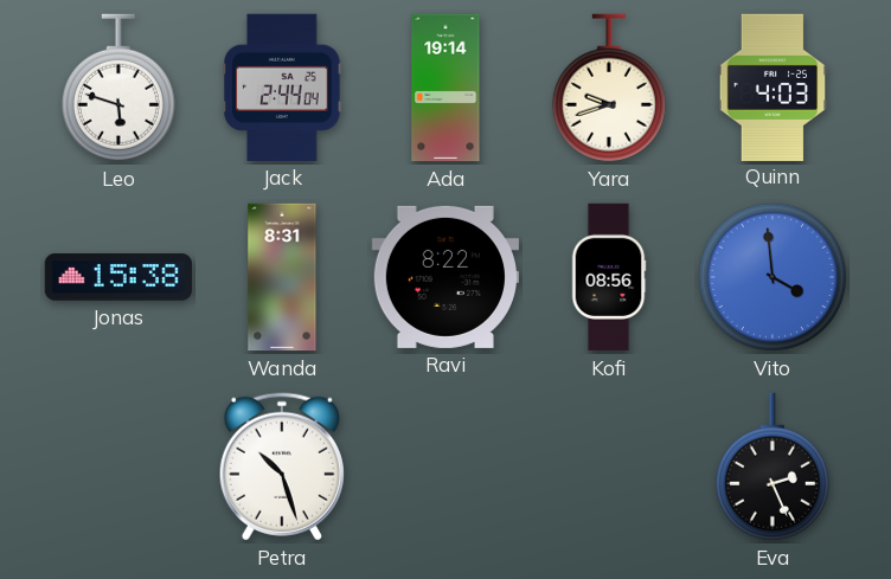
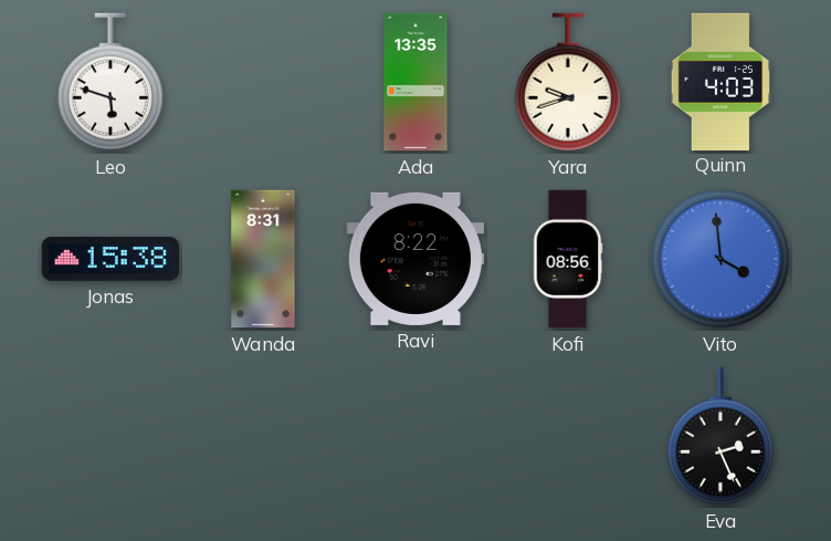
Jack: 2:44 -> none
Ada: 19:14 -> 13:35
Petra: 10:27 -> none
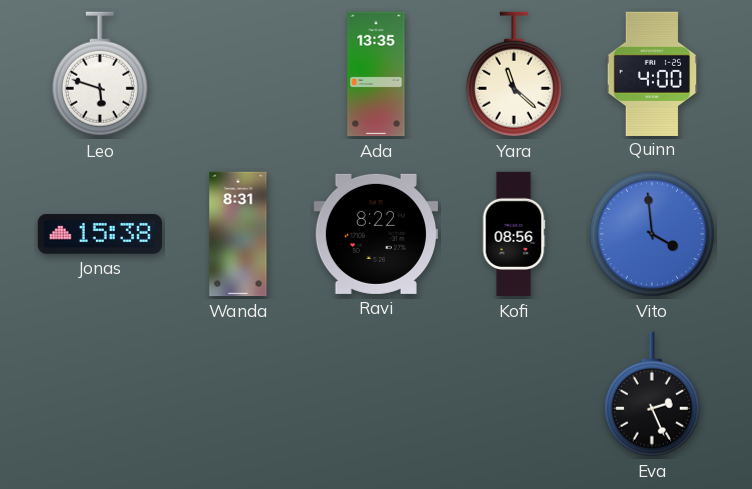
Yara: 9:42 -> 11:22
Quinn: 4:03 -> 4:00
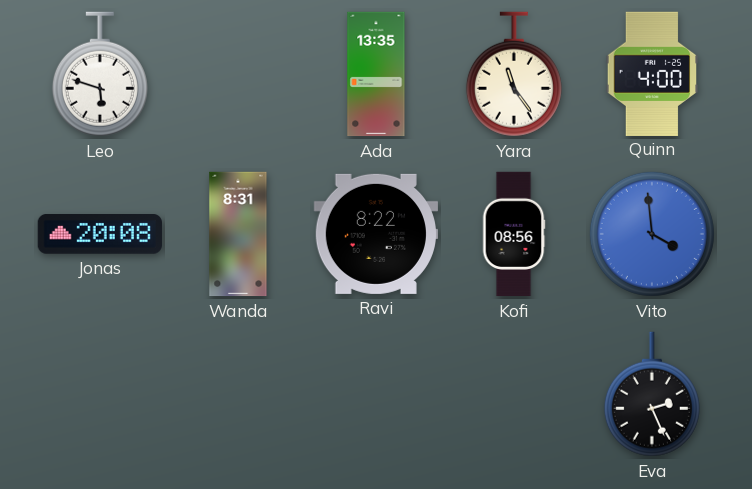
Yara: 11:22 -> 11:24
Jonas: 15:38 -> 20:08
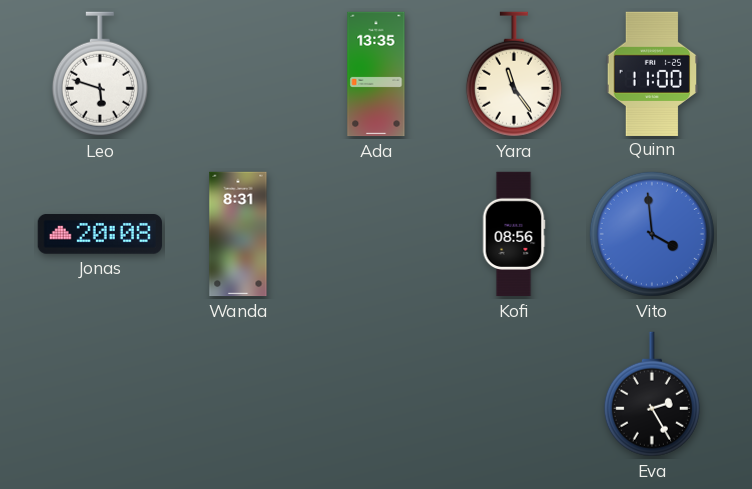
Quinn: 4:00 -> 11:00
Ravi: 8:22 -> none
Eva: 2:26 -> 2:25
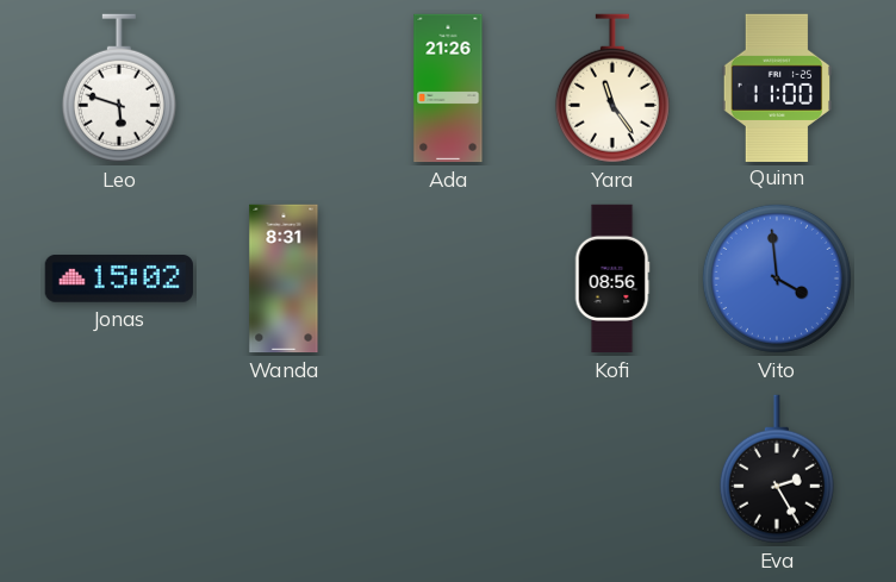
Ada: 13:35 -> 21:26
Jonas: 20:08 -> 15:02
